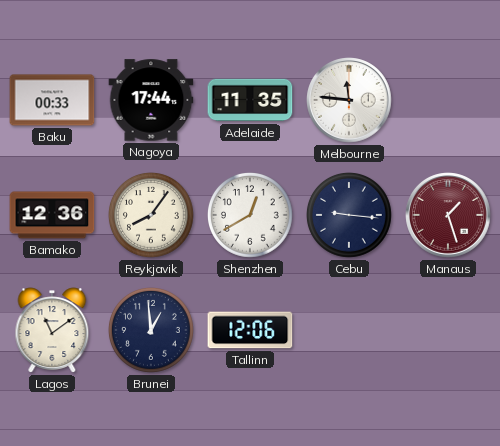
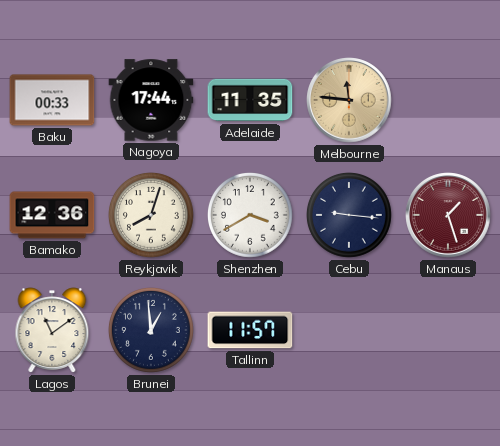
Melbourne dial: white -> champagne
Reykjavik: 8:06 -> 8:03
Shenzhen: 12:40 -> 3:40
Tallinn: 12:06 -> 11:57
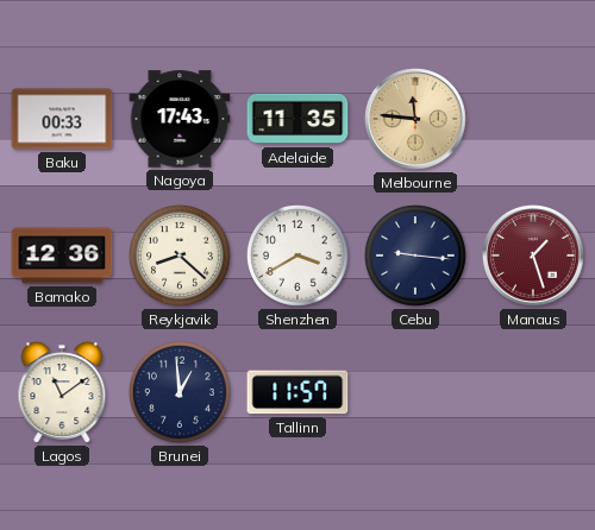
Nagoya: 17:44 -> 17:43
Reykjavik: 8:03 -> 8:22
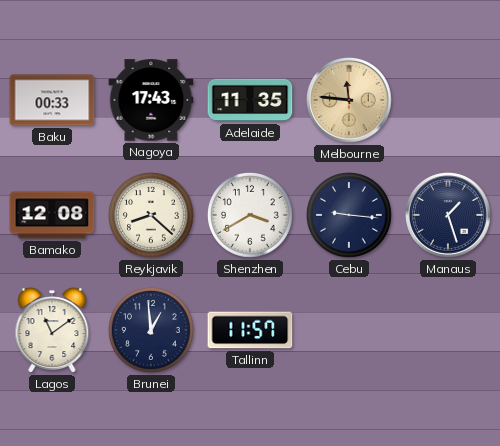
Bamako: 12:36 -> 12:08
Manaus dial: burgundy -> navy
